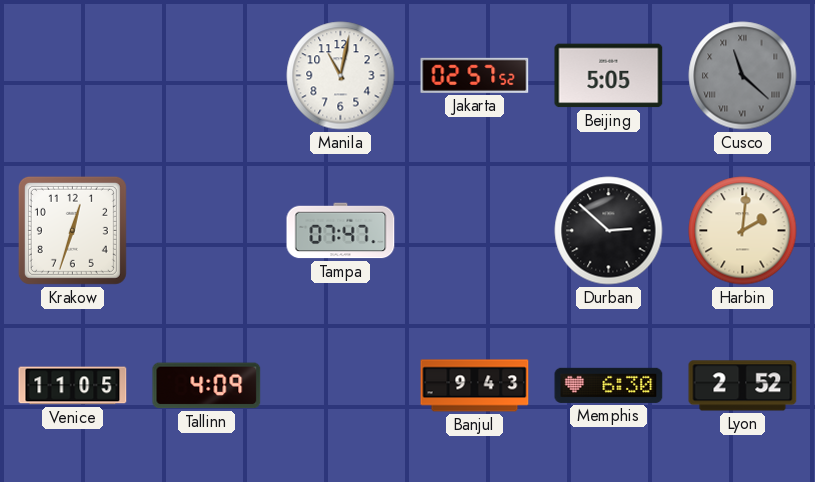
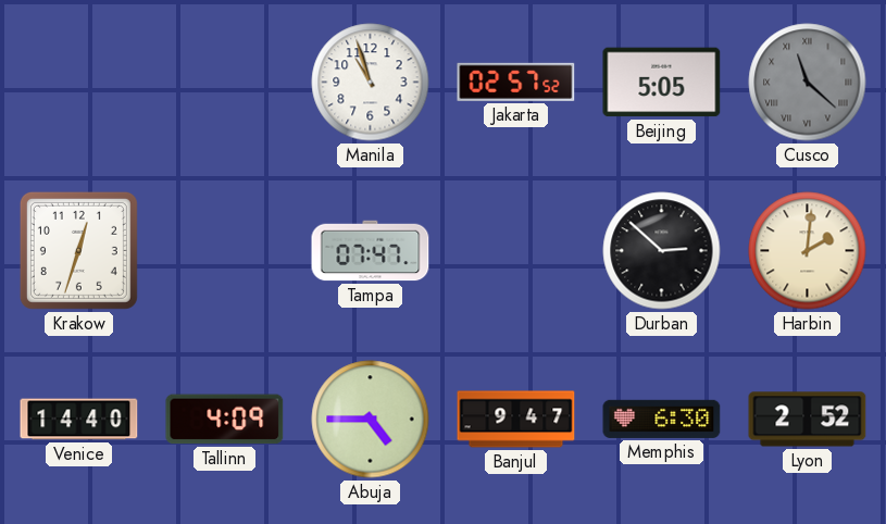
Manila: 11:02 -> 10:57
Venice: 11:05 -> 14:40
Abuja: none -> 4:45
Banjul: 9:43 -> 9:47
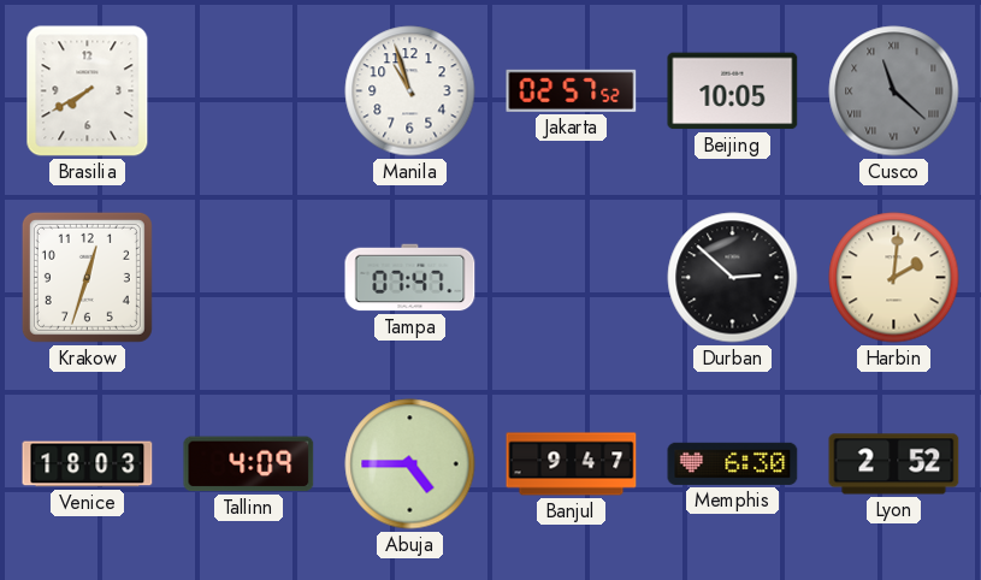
Brasilia: none -> 7:40
Beijing: 5:05 -> 10:05
Venice: 14:40 -> 18:03
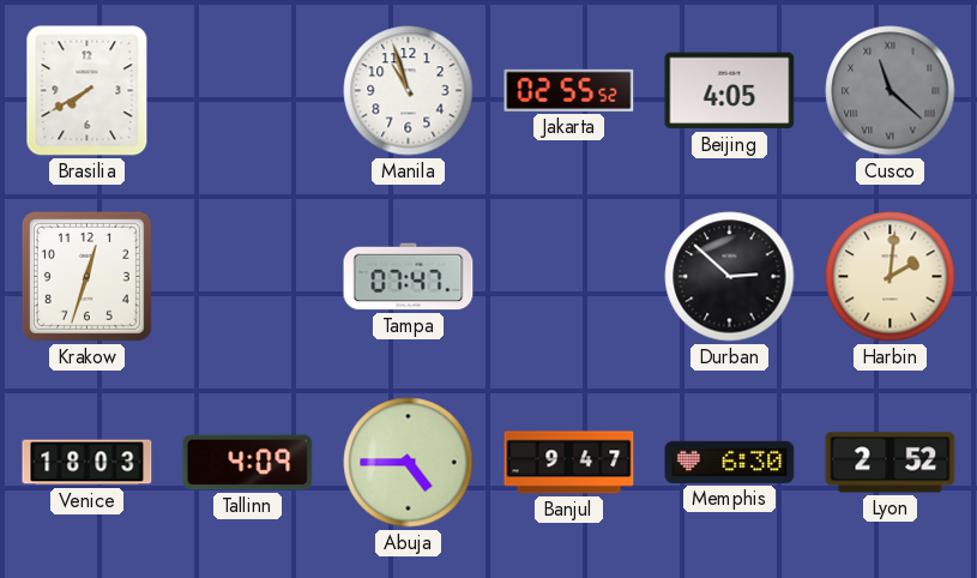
Jakarta: 02:57 -> 02:55
Beijing: 10:05 -> 4:05
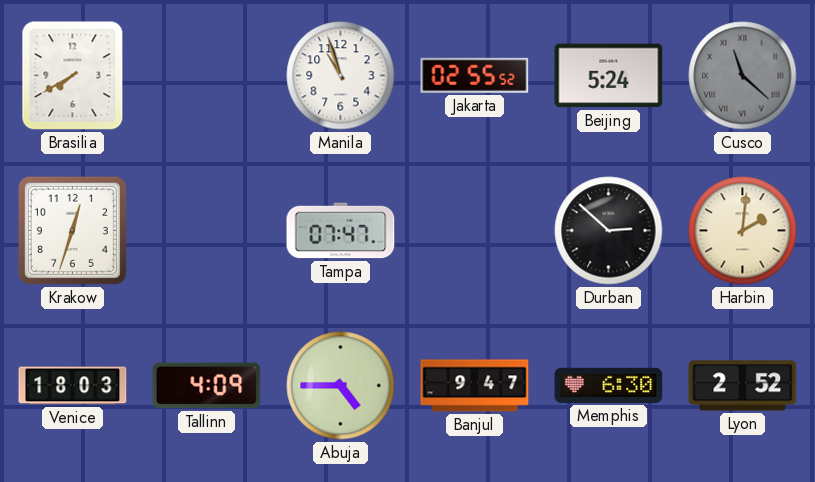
Beijing: 4:05 -> 5:24
